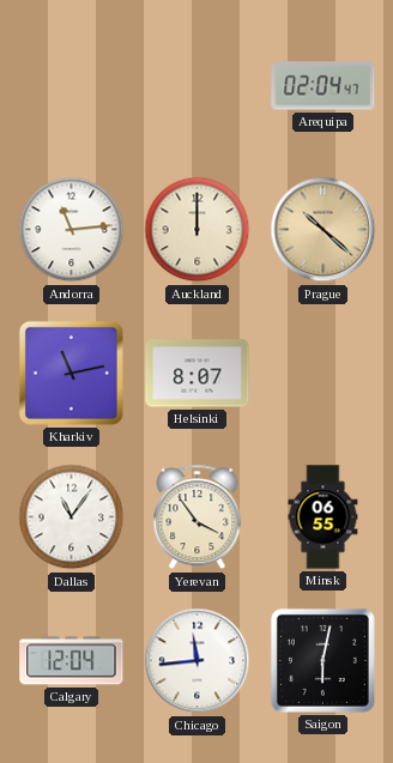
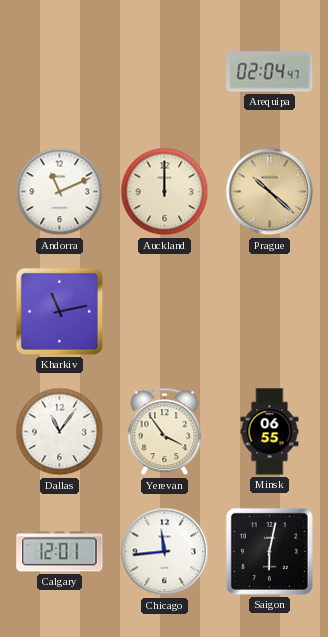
Andorra: 11:14 -> 11:11
Helsinki: 8:07 -> none
Calgary: 12:04 -> 12:01
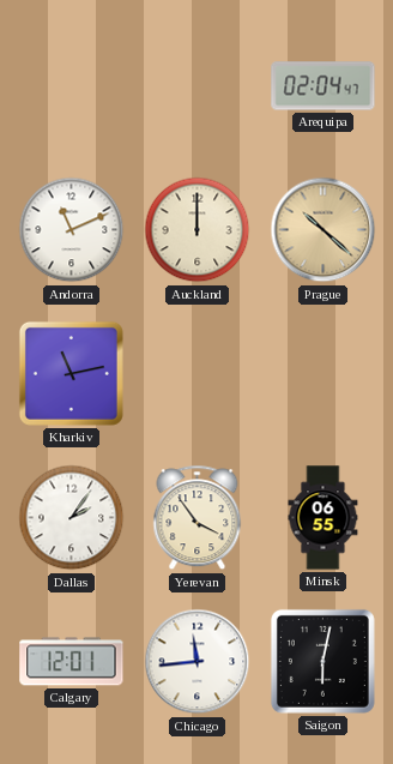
Dallas: 11:06 -> 2:06
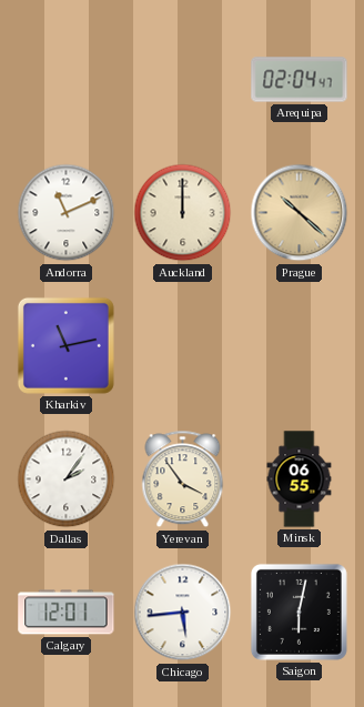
Chicago: 11:44 -> 5:44
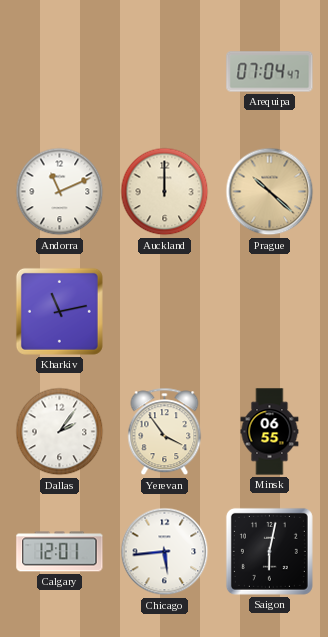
Arequipa: 02:04 -> 07:04
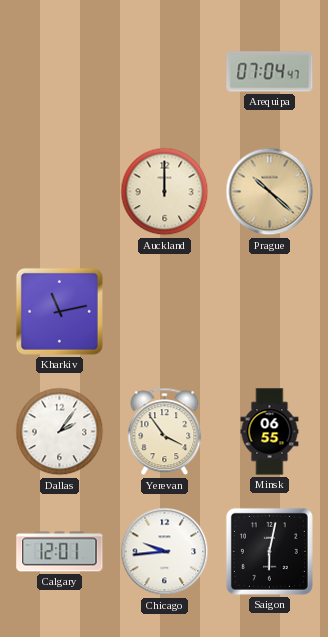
Andorra: 11:11 -> none
Chicago: 5:44 -> 9:44
